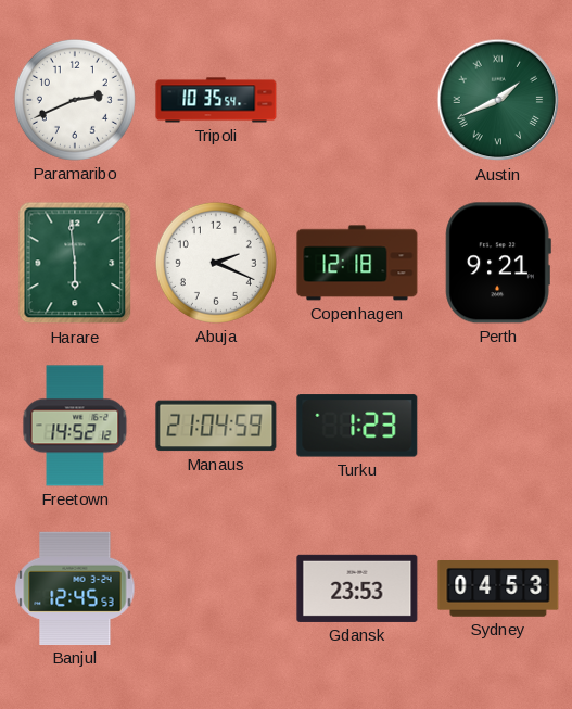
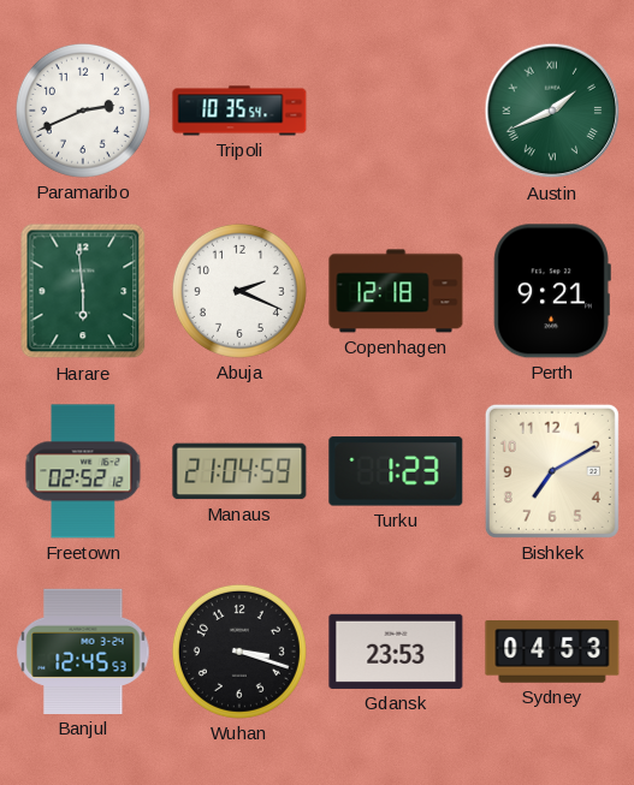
Freetown: 14:52 -> 02:52
Bishkek: none -> 7:10
Wuhan: none -> 3:18
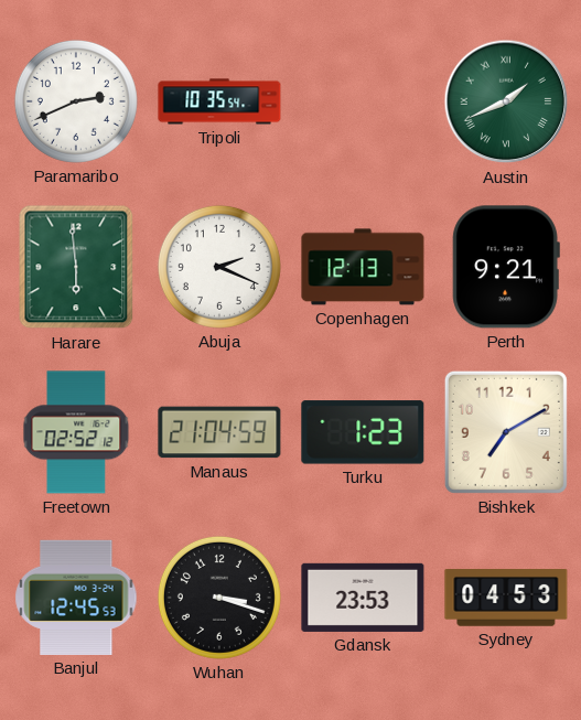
Copenhagen: 12:18 -> 12:13
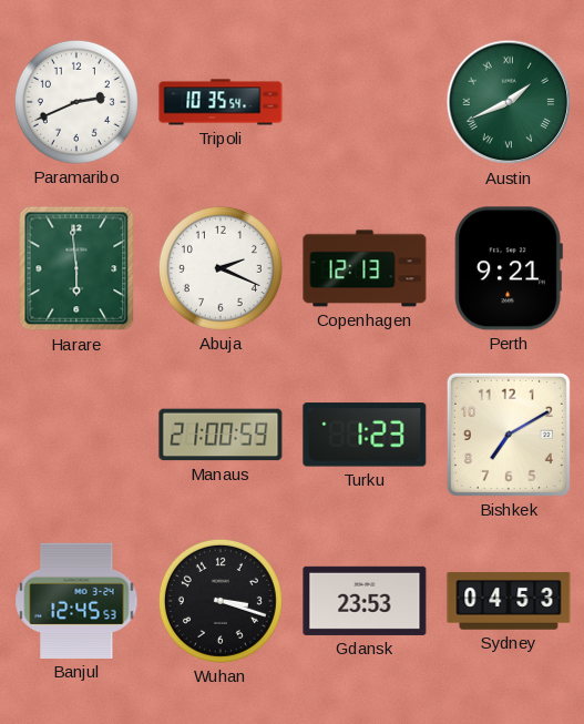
Freetown: 02:52 -> none
Manaus: 21:04 -> 21:00
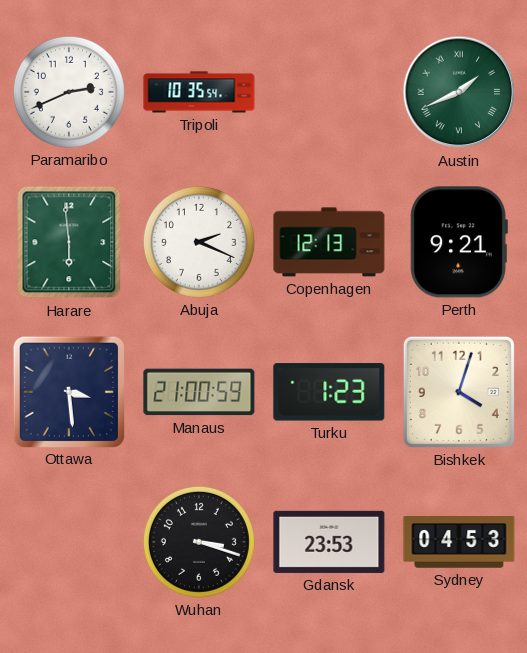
Ottawa: none -> 3:29
Bishkek: 7:10 -> 4:03
Banjul: 12:45 -> none
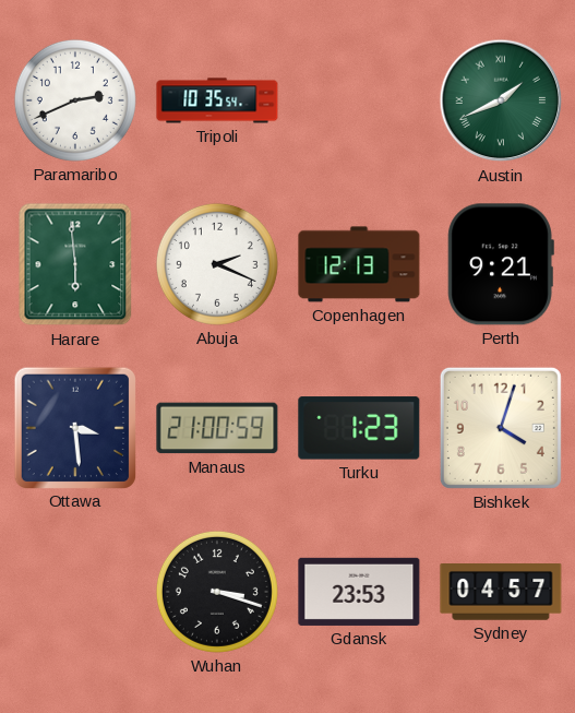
Sydney: 04:53 -> 04:57
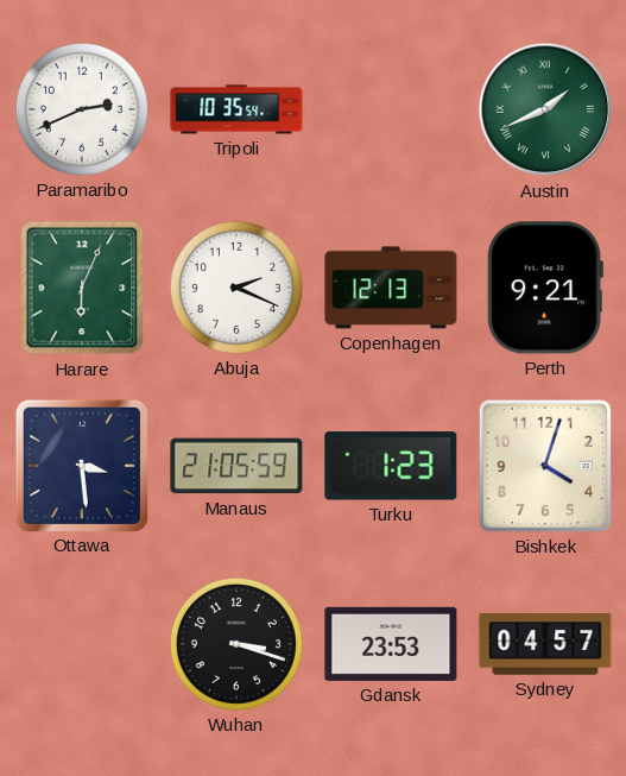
Harare: 5:59 -> 6:04
Manaus: 21:00 -> 21:05
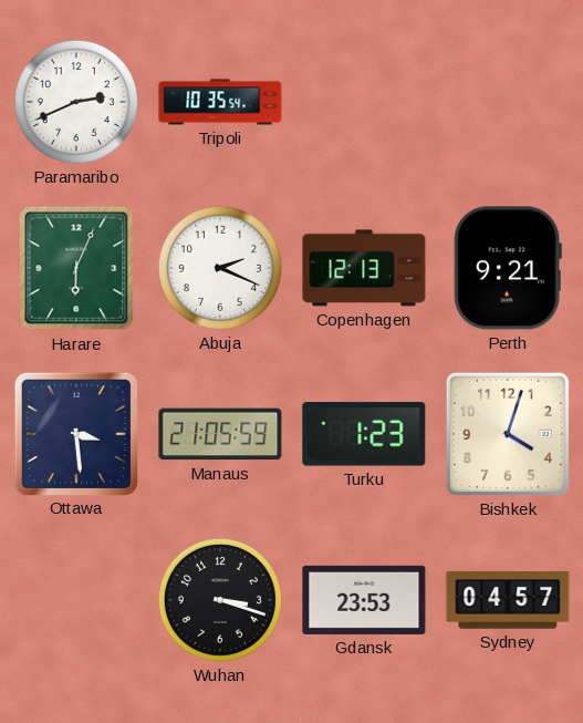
Austin: 1:41 -> none
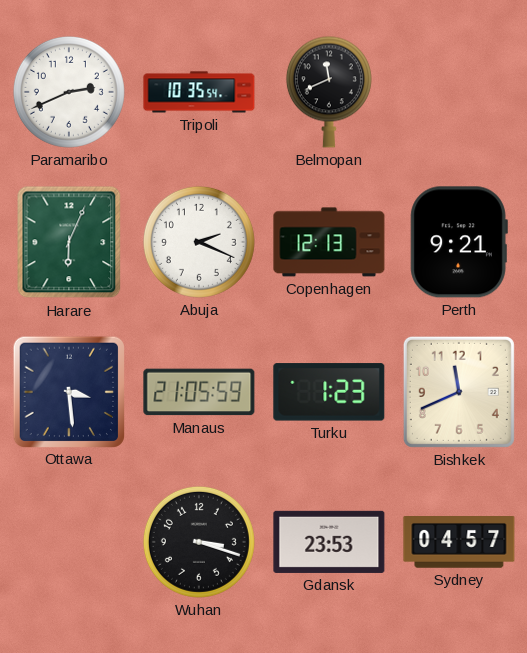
Belmopan: none -> 11:41
Bishkek: 4:03 -> 11:41
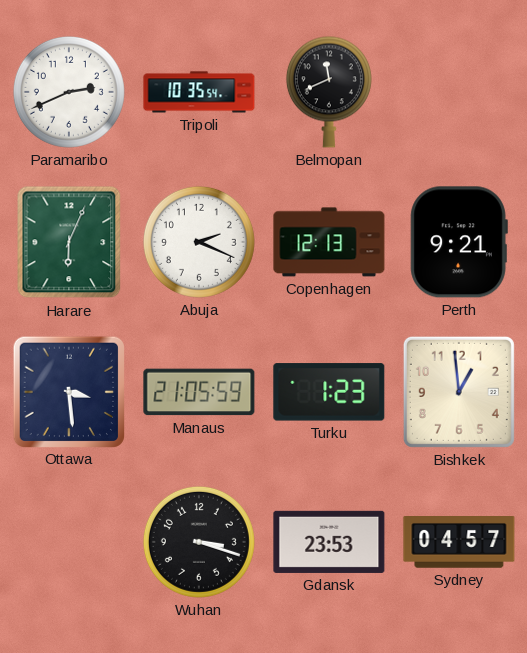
Bishkek: 11:41 -> 12:59
